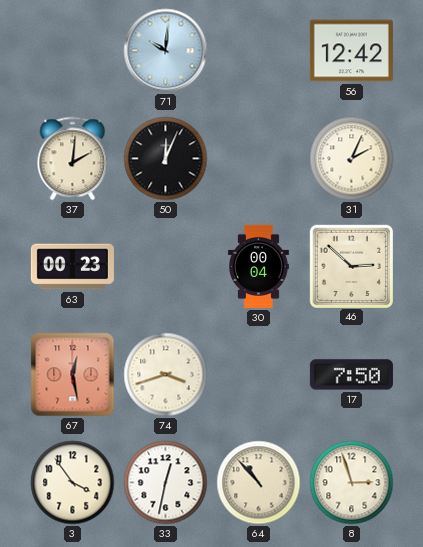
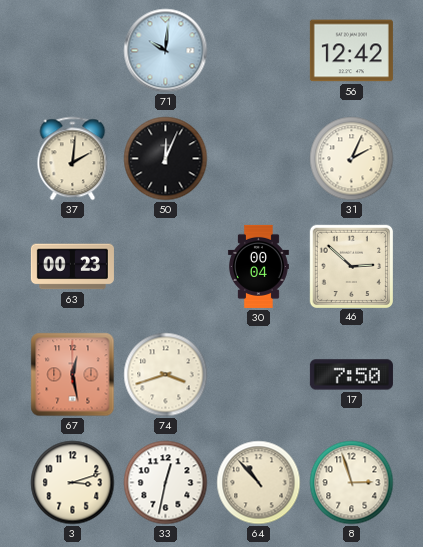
3: 3:54 -> 3:12
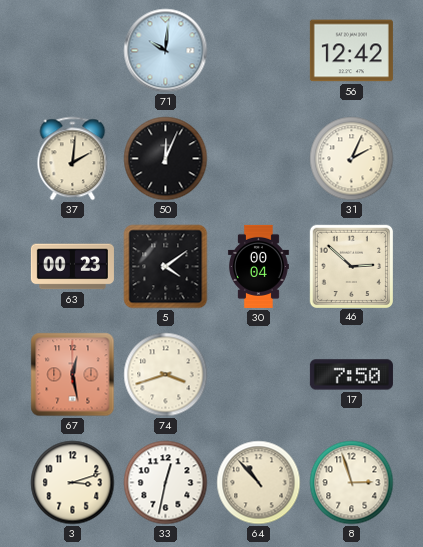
5: none -> 4:09
